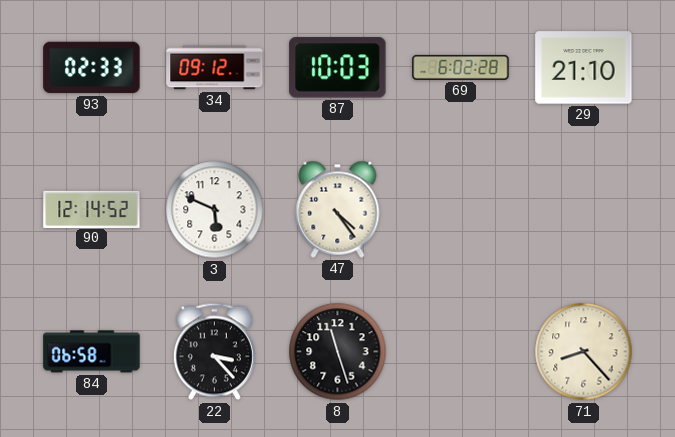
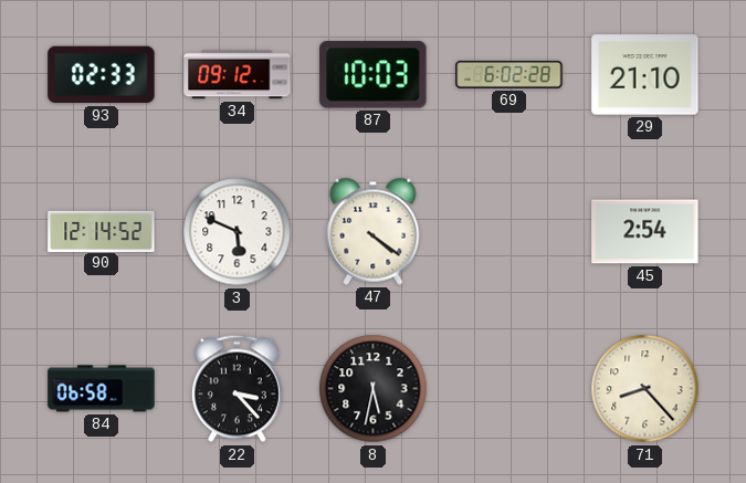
47: 4:24 -> 4:21
45: none -> 2:54
8: 11:27 -> 5:32
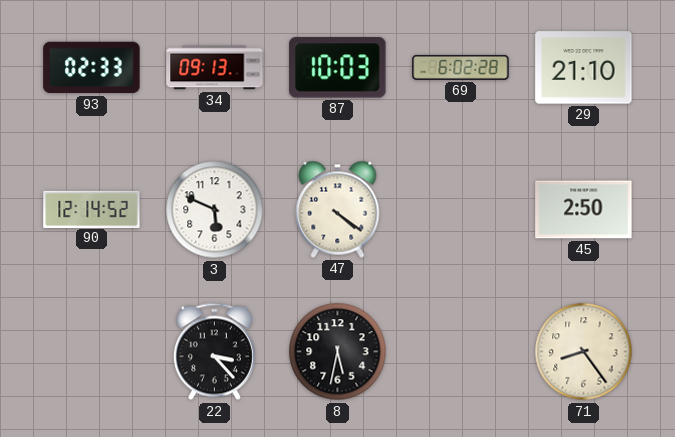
34: 09:12 -> 09:13
45: 2:54 -> 2:50
84: 06:58 -> none
71: 8:23 -> 8:24
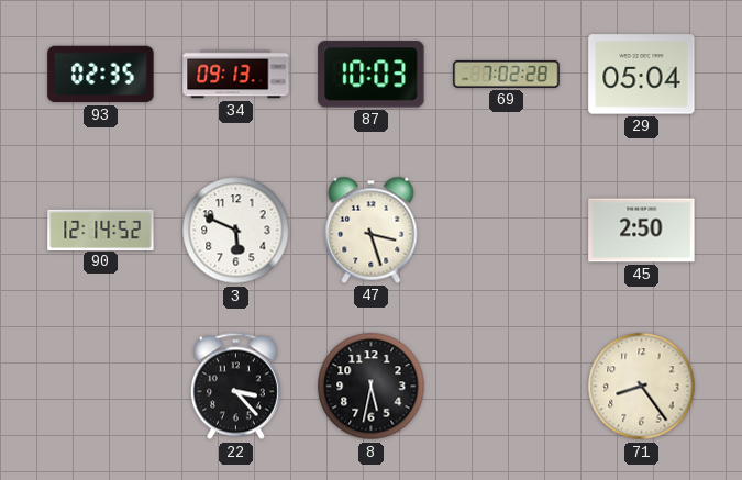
93: 02:33 -> 02:35
69: 6:02 -> 7:02
29: 21:10 -> 05:04
47: 4:21 -> 3:27
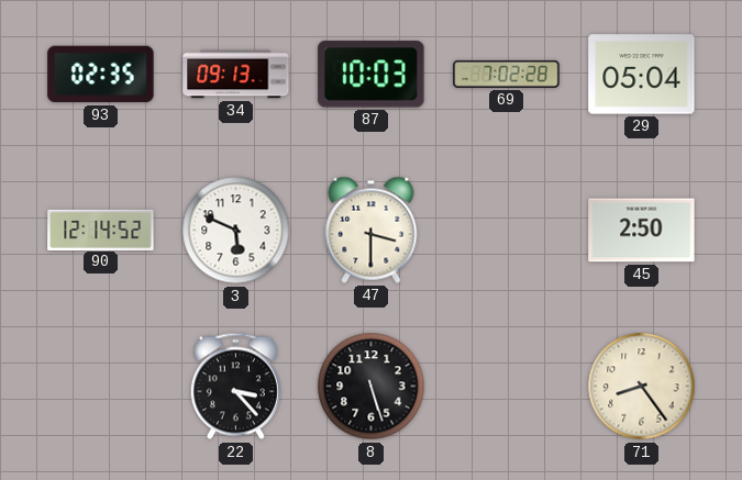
47: 3:27 -> 3:30
8: 5:32 -> 5:27
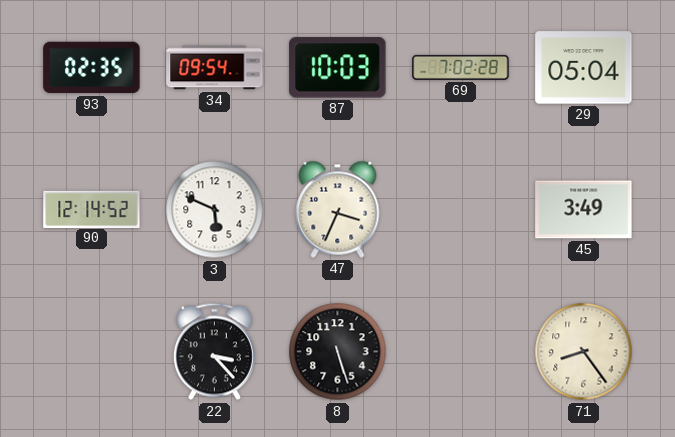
34: 09:13 -> 09:54
47: 3:30 -> 3:34
45: 2:50 -> 3:49
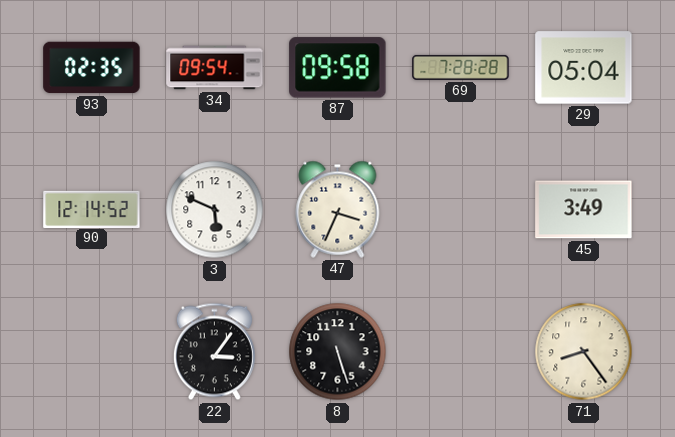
87: 10:03 -> 09:58
69: 7:02 -> 7:28
22: 3:23 -> 3:06
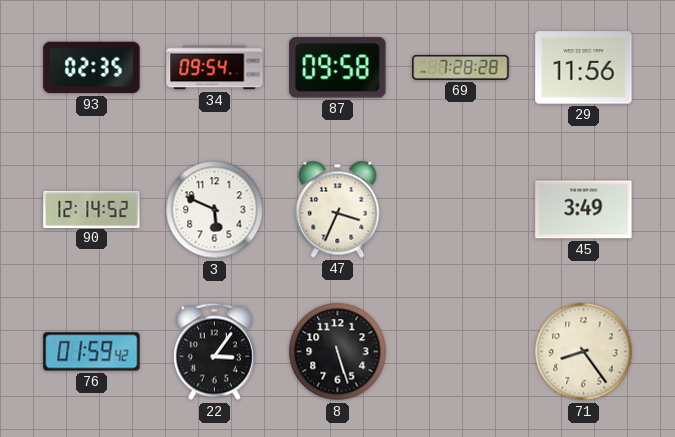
29: 05:04 -> 11:56
76: none -> 01:59
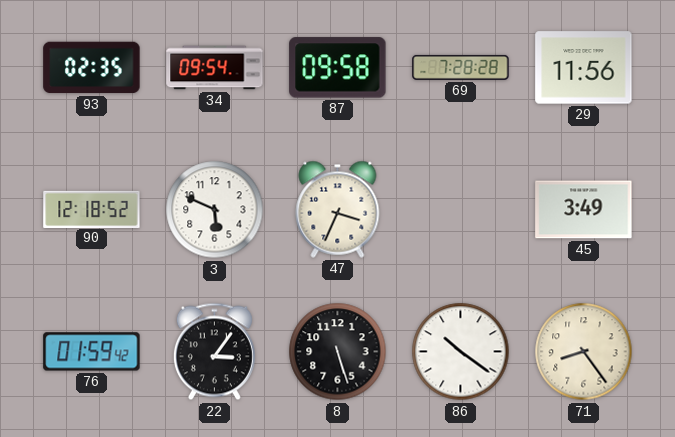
90: 12:14 -> 12:18
86: none -> 10:21
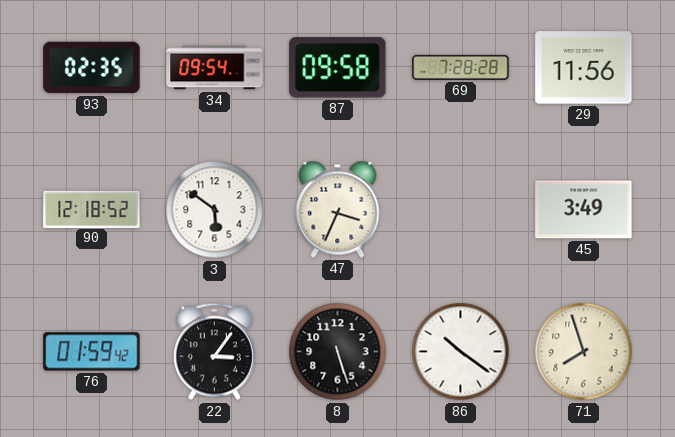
3: 5:49 -> 5:51
71: 8:24 -> 7:57
